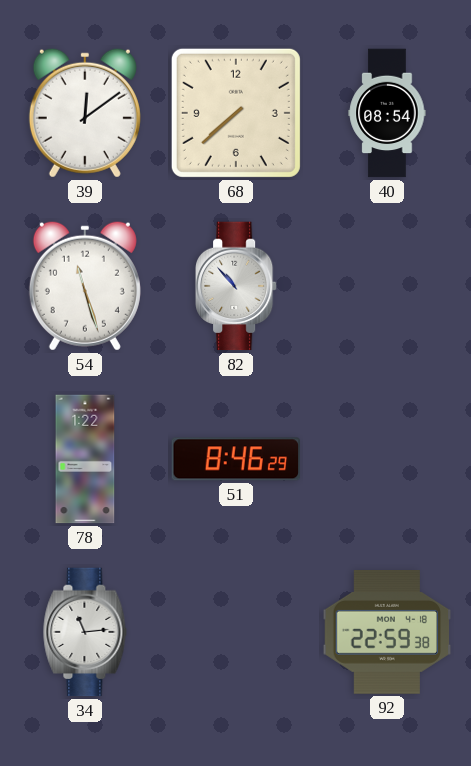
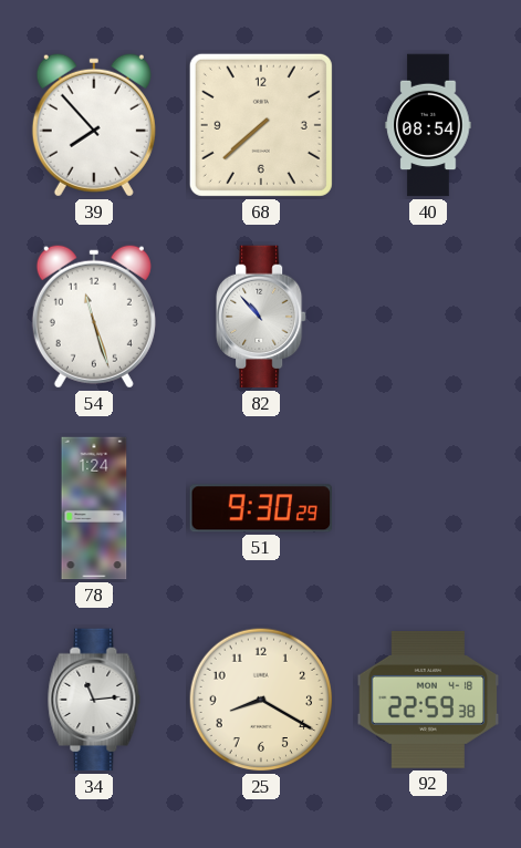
39: 12:09 -> 7:53
78: 1:22 -> 1:24
51: 8:46 -> 9:30
25: none -> 8:20
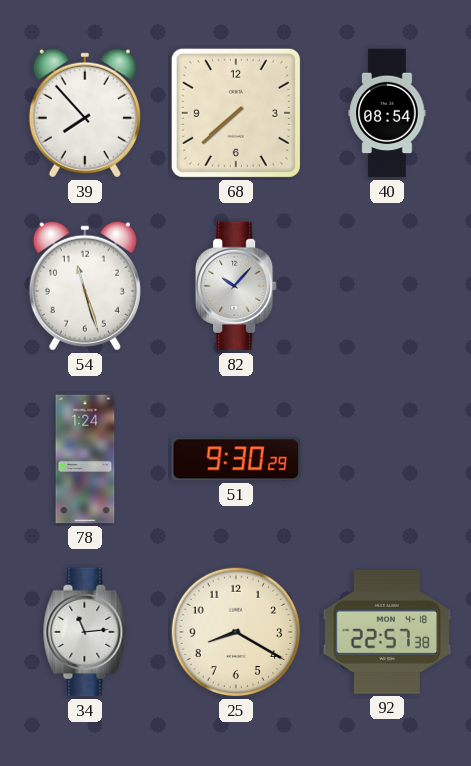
82: 10:53 -> 10:07
92: 22:59 -> 22:57
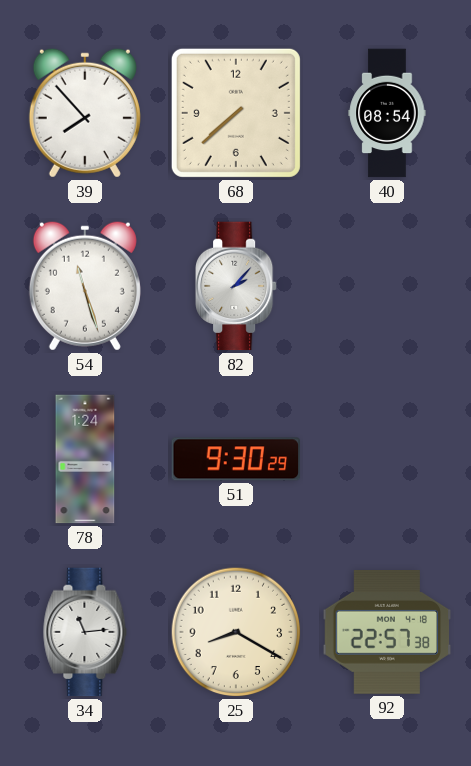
82: 10:07 -> 2:07
